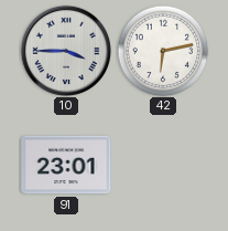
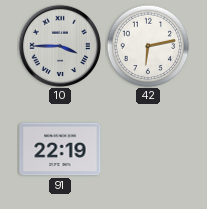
91: 23:01 -> 22:19
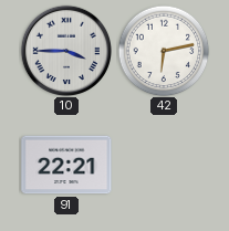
91: 22:19 -> 22:21
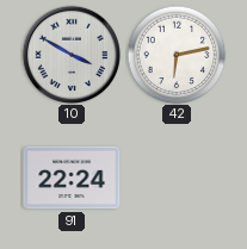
10: 3:45 -> 3:50
91: 22:21 -> 22:24
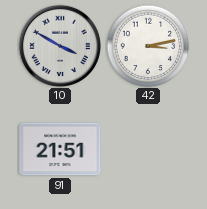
42: 6:13 -> 3:13
91: 22:24 -> 21:51
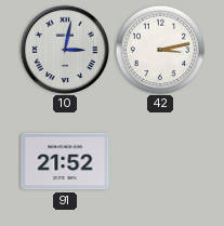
10: 3:50 -> 3:02
91: 21:51 -> 21:52
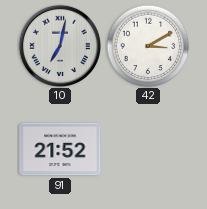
10: 3:02 -> 7:02
42: 3:13 -> 3:10
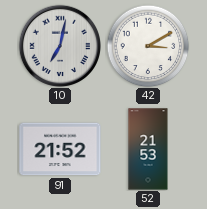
52: none -> 21:53
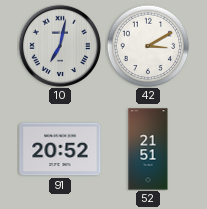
91: 21:52 -> 20:52
52: 21:53 -> 21:51
